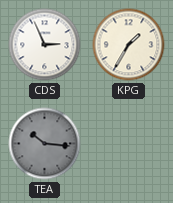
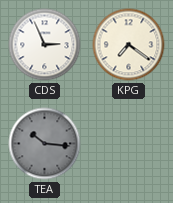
KPG: 1:35 -> 7:21
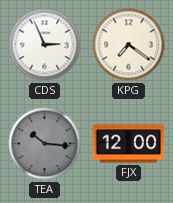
FJX: none -> 12:00
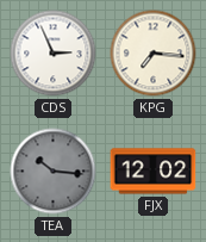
KPG: 7:21 -> 7:16
FJX: 12:00 -> 12:02
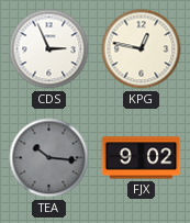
KPG: 7:16 -> 12:47
FJX: 12:02 -> 9:02
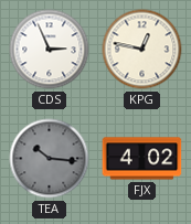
FJX: 9:02 -> 4:02
